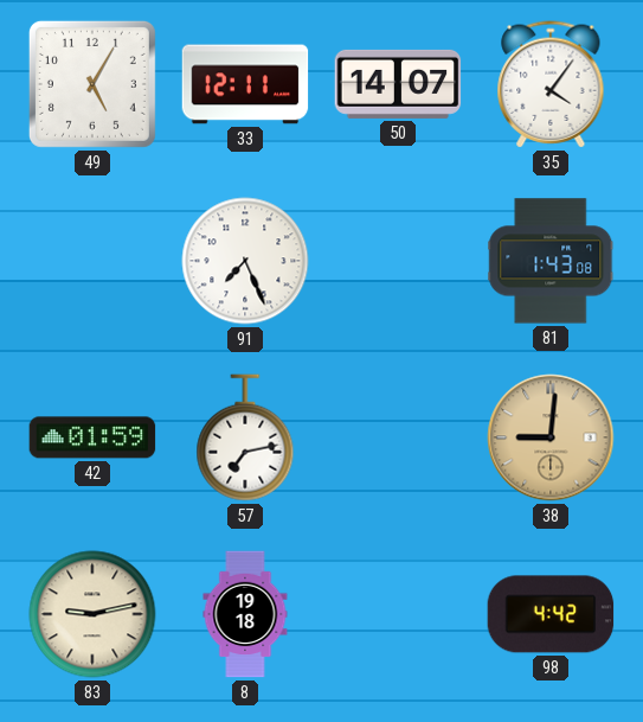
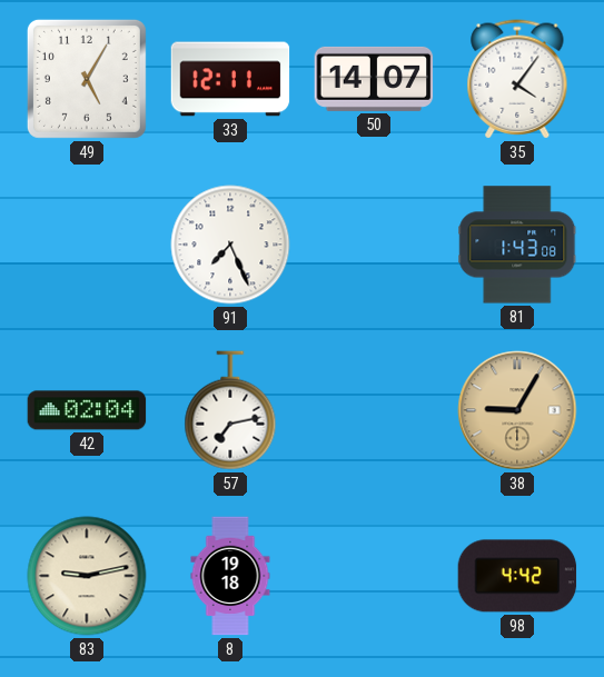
42: 01:59 -> 02:04
38: 9:01 -> 9:05
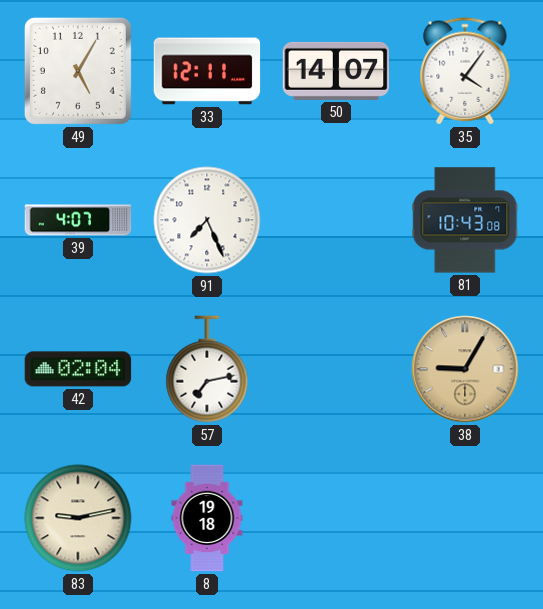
39: none -> 4:07
81: 1:43 -> 10:43
98: 4:42 -> none
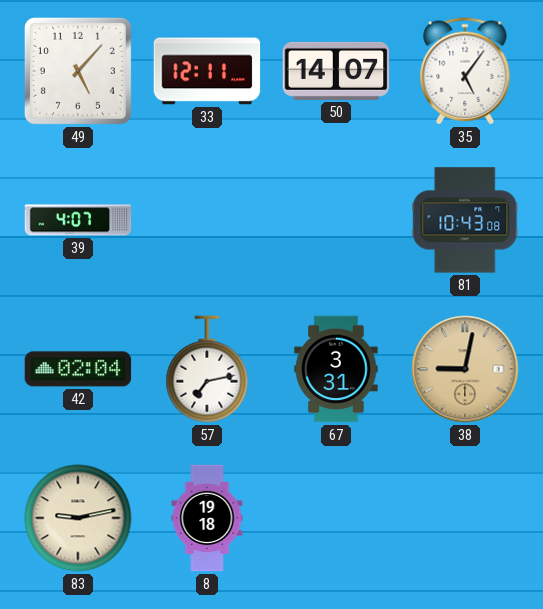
49: 5:05 -> 5:07
35: 4:06 -> 5:06
91: 7:26 -> none
67: none -> 3:31
38: 9:05 -> 9:02
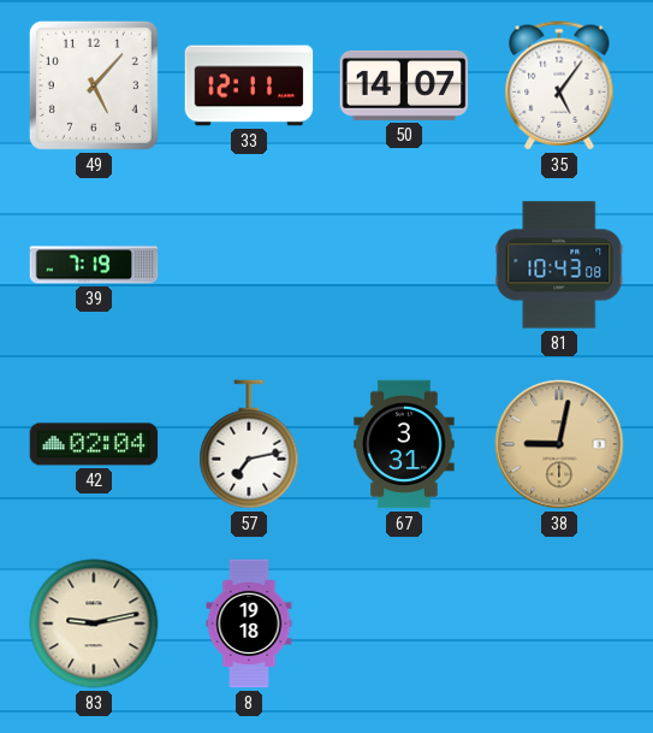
39: 4:07 -> 7:19
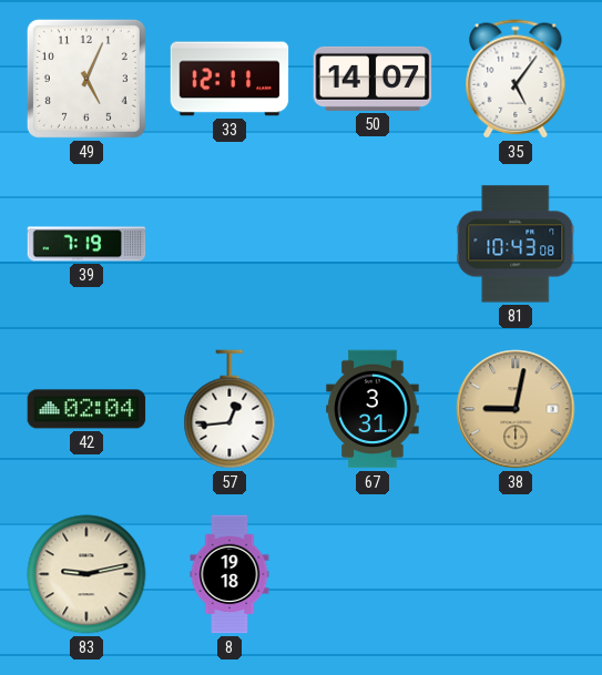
49: 5:07 -> 5:04
57: 7:13 -> 12:44
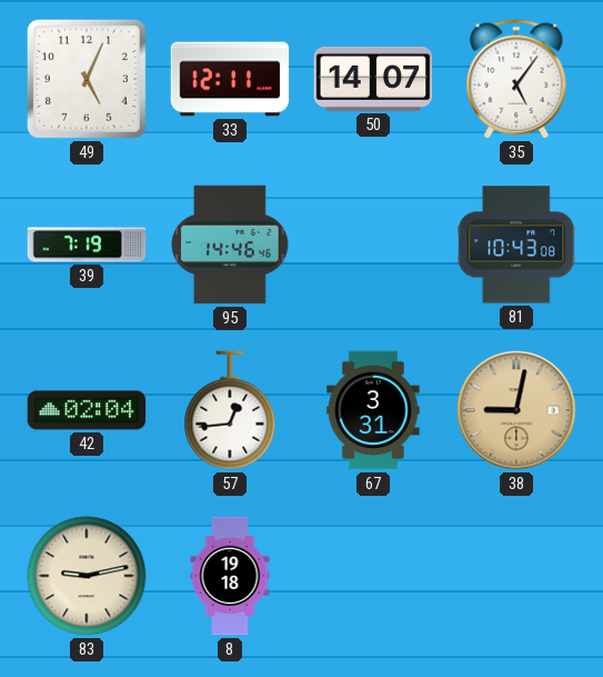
95: none -> 14:46
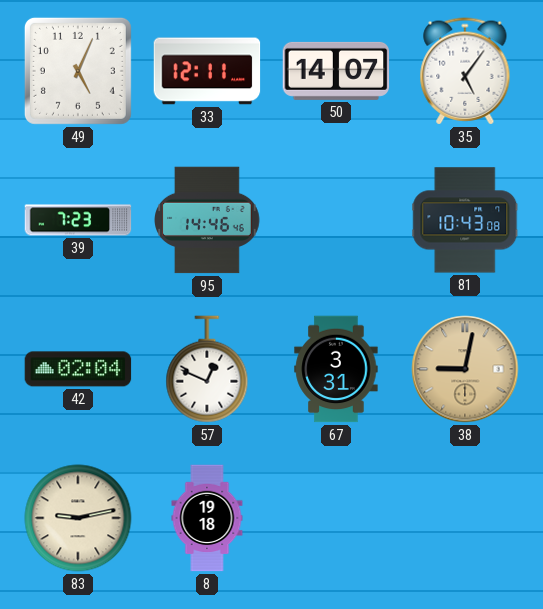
39: 7:19 -> 7:23
57: 12:44 -> 12:49
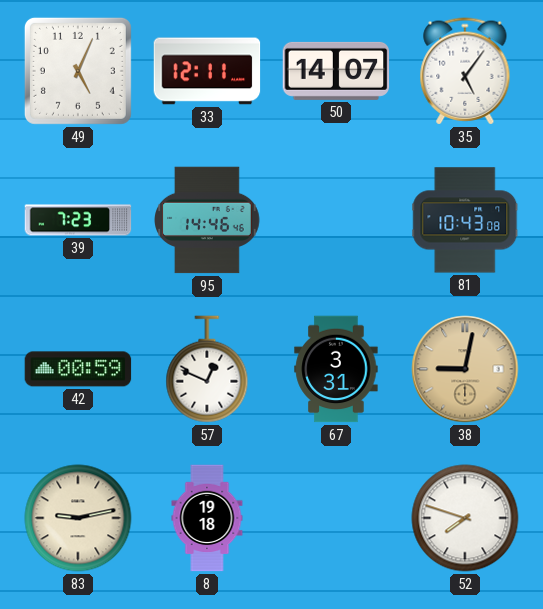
42: 02:04 -> 00:59
52: none -> 7:48
